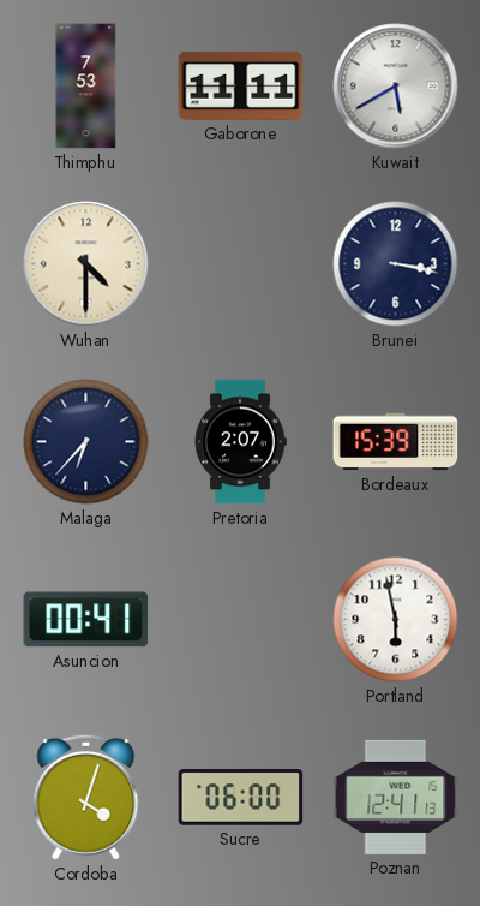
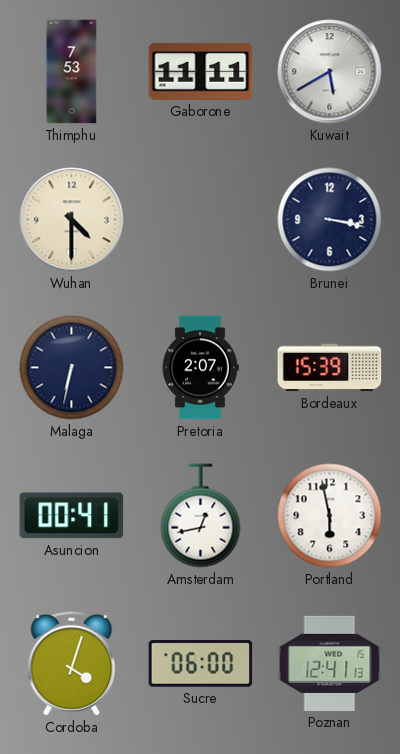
Malaga: 6:37 -> 6:32
Amsterdam: none -> 12:43
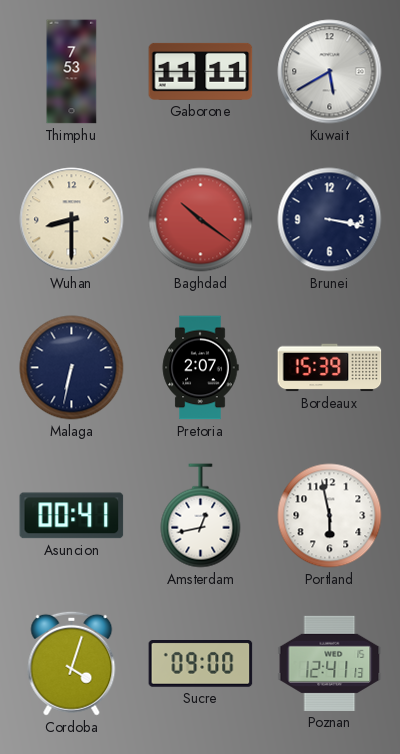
Wuhan: 4:30 -> 8:30
Baghdad: none -> 10:21
Sucre: 06:00 -> 09:00
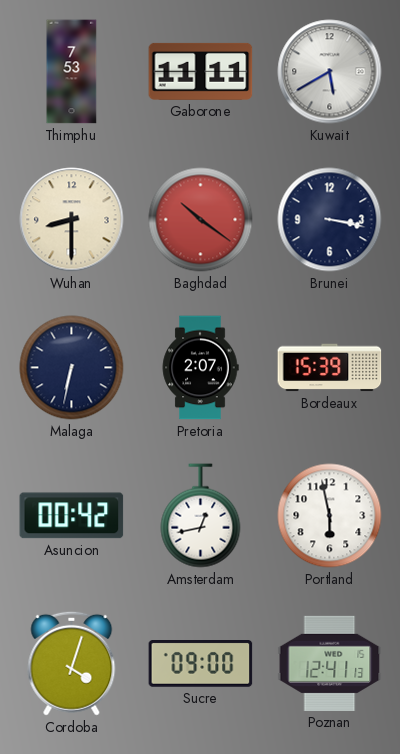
Asuncion: 00:41 -> 00:42
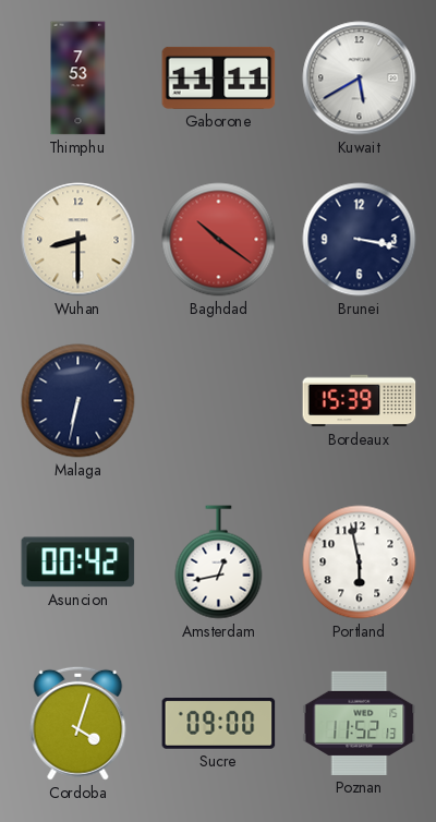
Pretoria: 2:07 -> none
Poznan: 12:41 -> 11:52
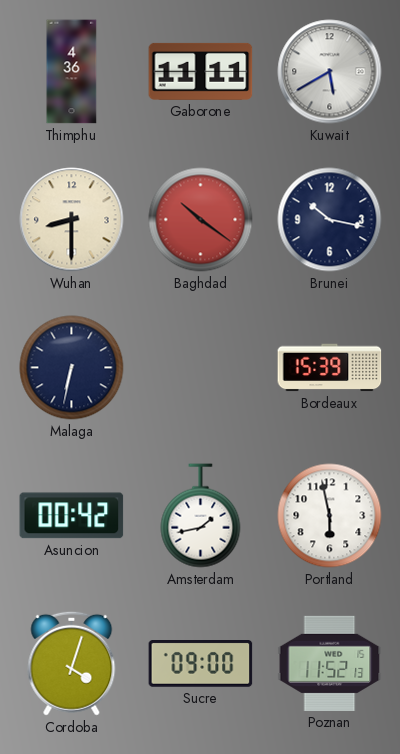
Thimphu: 7:53 -> 4:36
Brunei: 3:17 -> 10:17
Amsterdam: 12:43 -> 1:43
